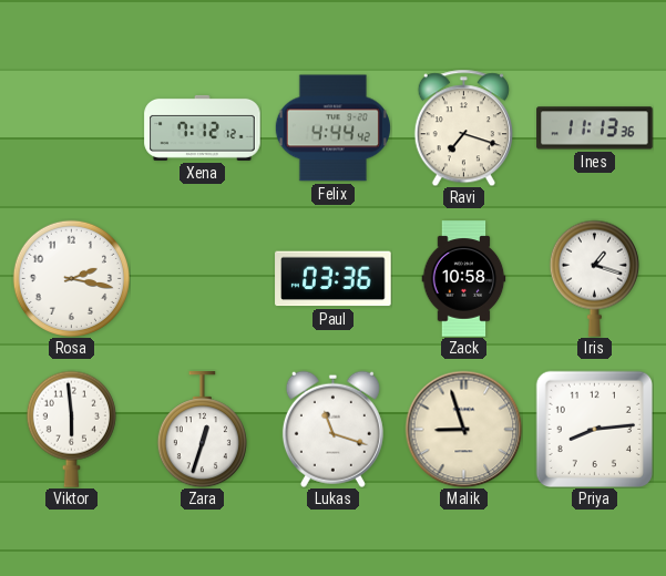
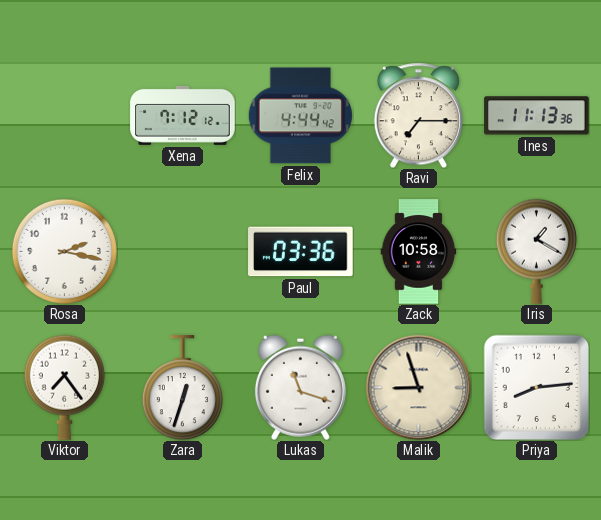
Ravi: 7:18 -> 7:15
Iris: 1:18 -> 1:20
Viktor: 5:59 -> 7:24
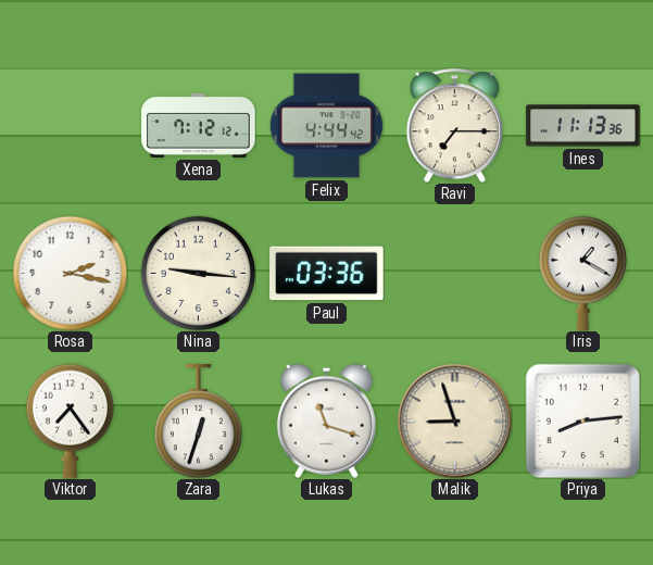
Nina: none -> 9:16
Zack: 10:58 -> none
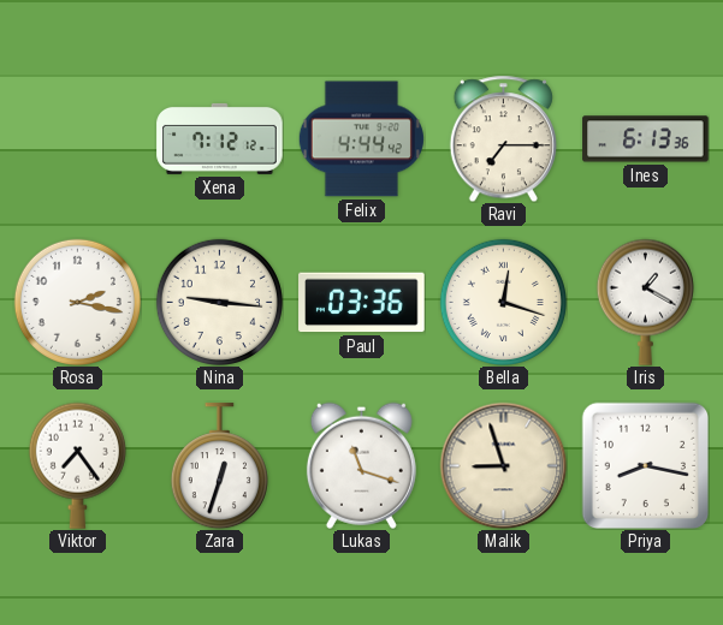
Ines: 11:13 -> 6:13
Bella: none -> 12:18
Priya: 8:14 -> 8:17
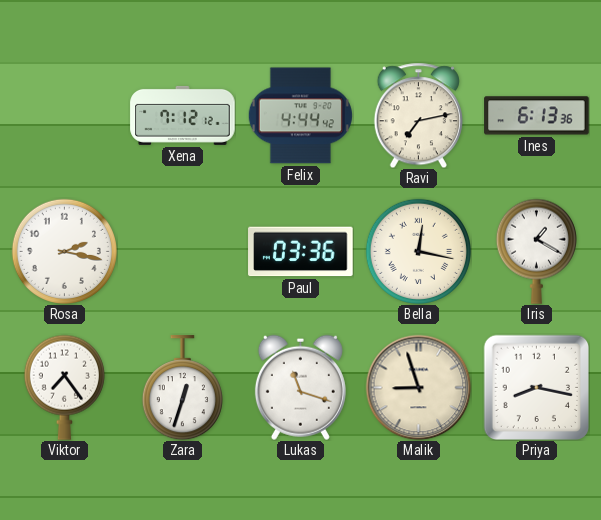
Ravi: 7:15 -> 7:13
Nina: 9:16 -> none
Bella: 12:18 -> 12:17
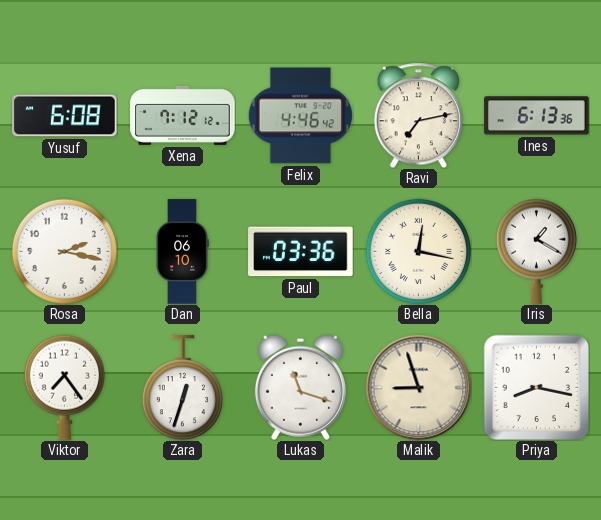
Yusuf: none -> 6:08
Felix: 4:44 -> 4:46
Dan: none -> 06:10
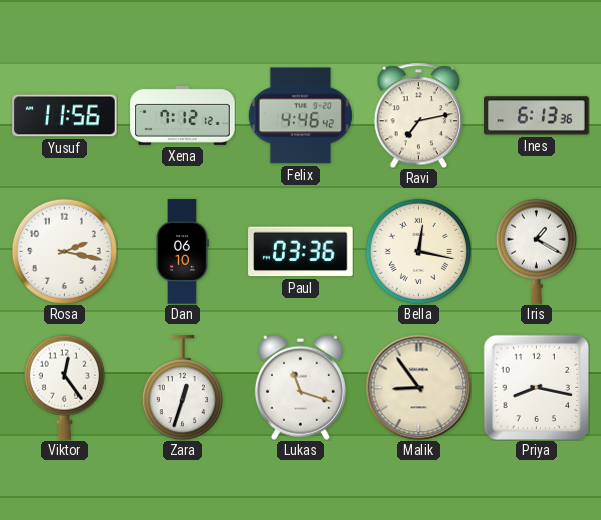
Yusuf: 6:08 -> 11:56
Viktor: 7:24 -> 12:24
Malik: 8:57 -> 8:54
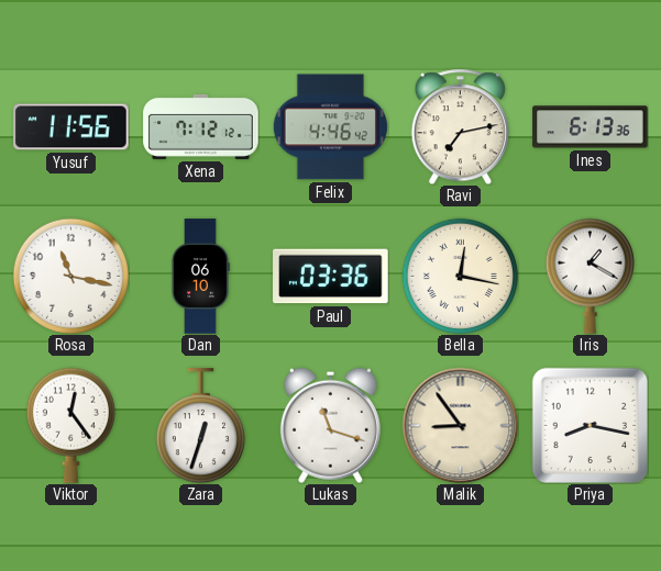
Rosa: 2:17 -> 11:17
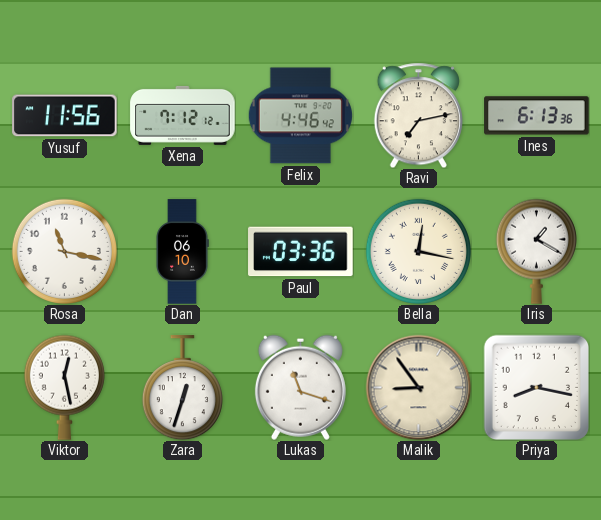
Viktor: 12:24 -> 12:28
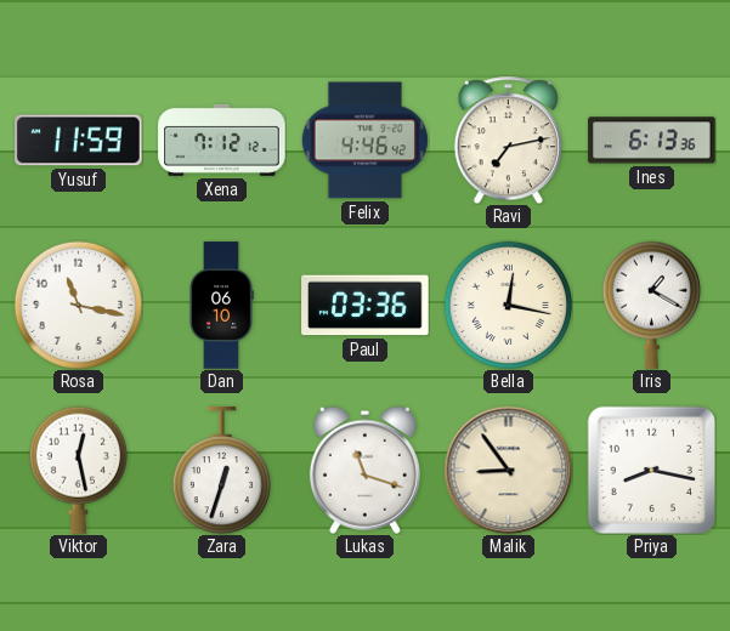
Yusuf: 11:56 -> 11:59
